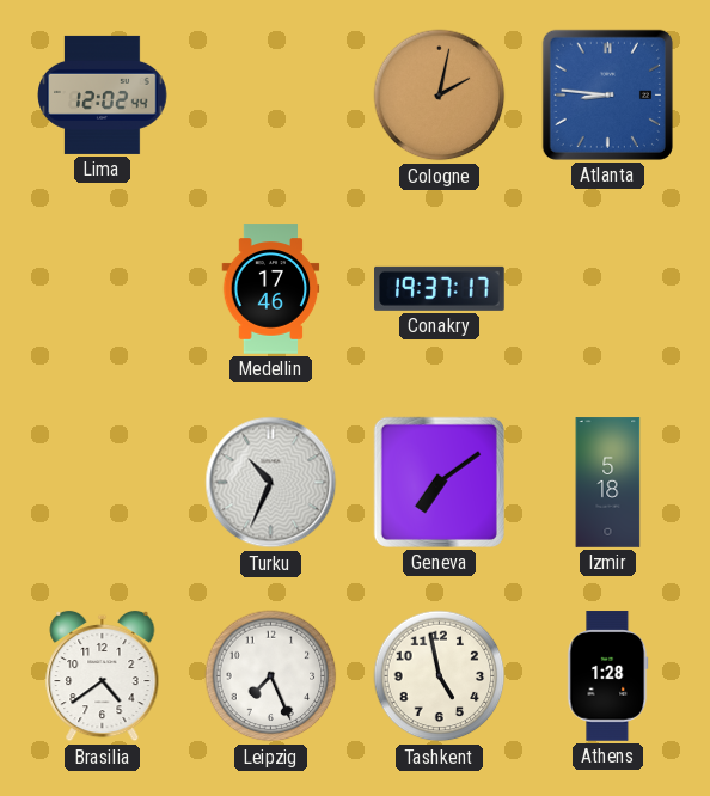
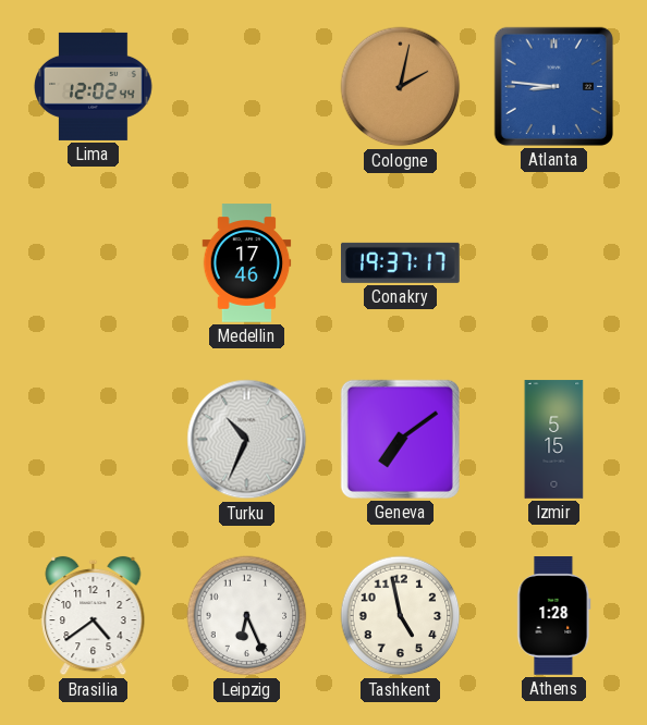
Izmir: 5:18 -> 5:15
Leipzig: 7:26 -> 6:26
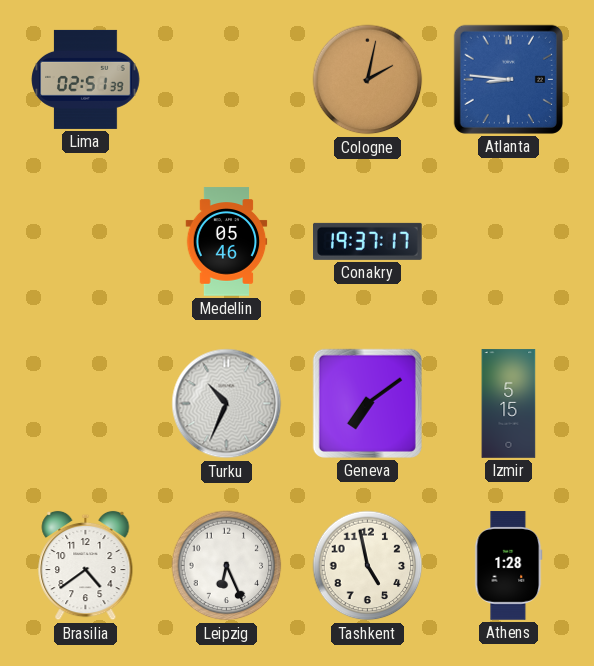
Lima: 12:02 -> 02:51
Medellin: 17:46 -> 05:46
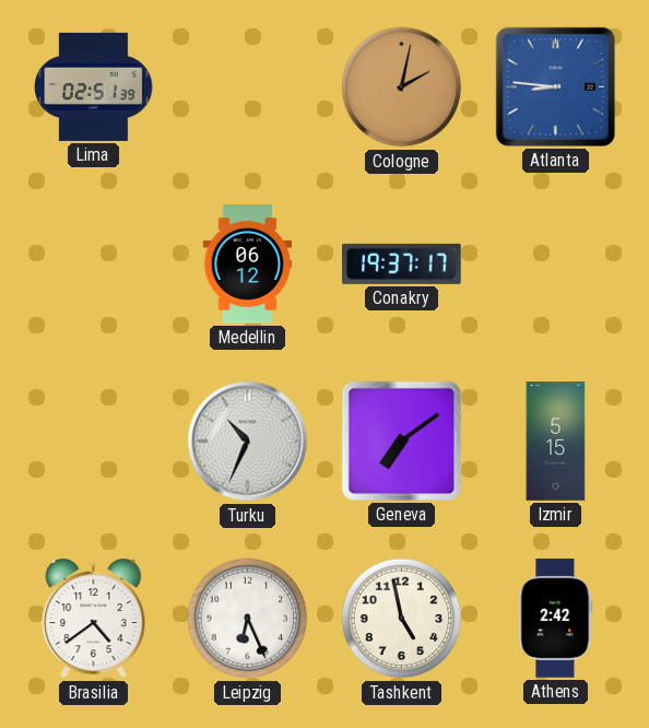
Medellin: 05:46 -> 06:12
Athens: 1:28 -> 2:42
